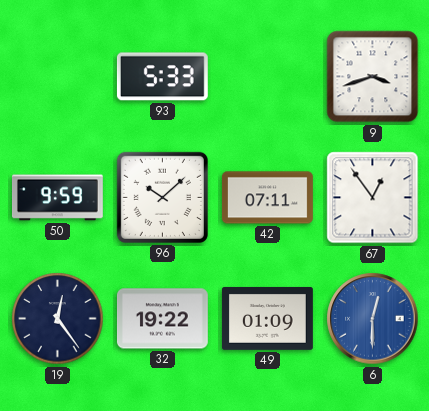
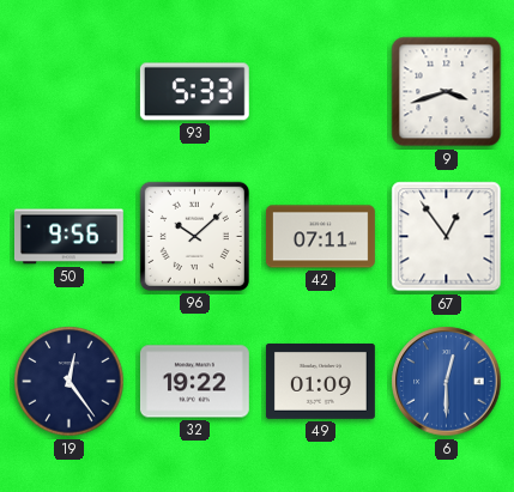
50: 9:59 -> 9:56
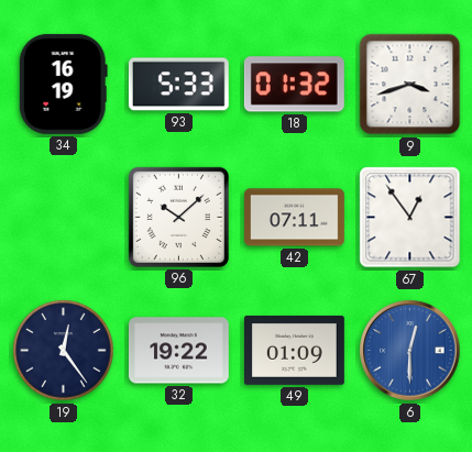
34: none -> 16:19
18: none -> 01:32
50: 9:56 -> none
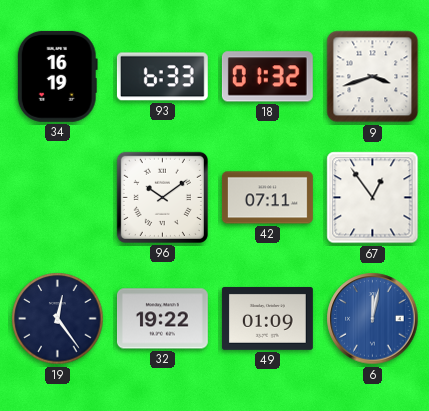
93: 5:33 -> 6:33
96: 10:08 -> 10:09
6: 12:30 -> 12:02
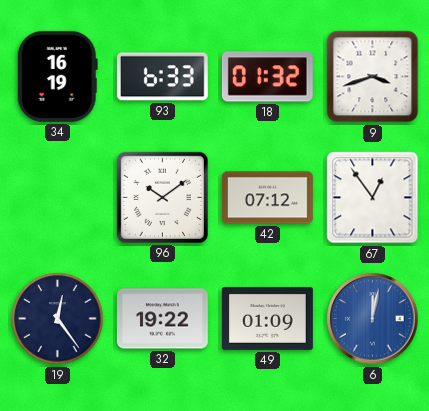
42: 07:11 -> 07:12
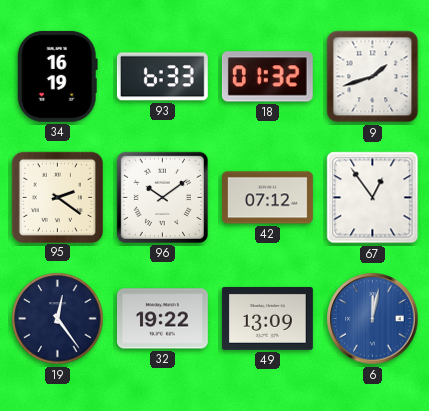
9: 3:42 -> 1:42
95: none -> 2:21
49: 01:09 -> 13:09
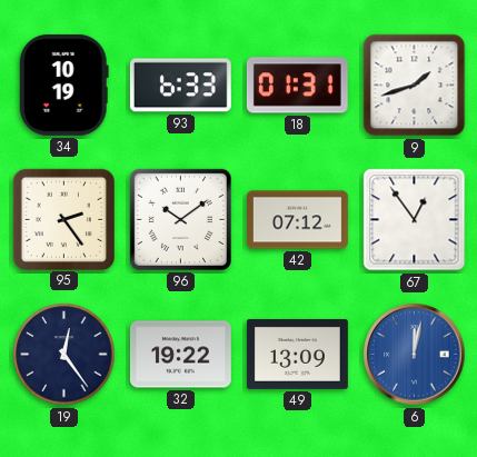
34: 16:19 -> 10:19
18: 01:32 -> 01:31
95: 2:21 -> 2:24
